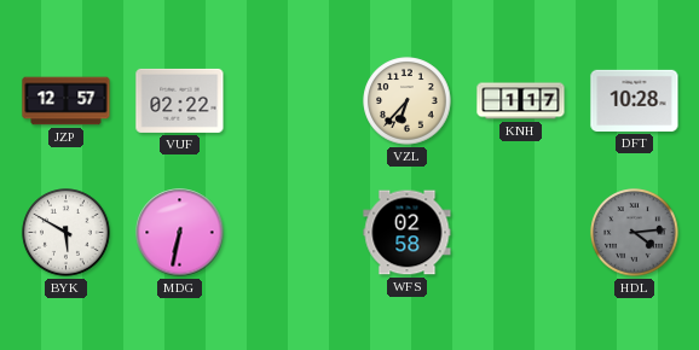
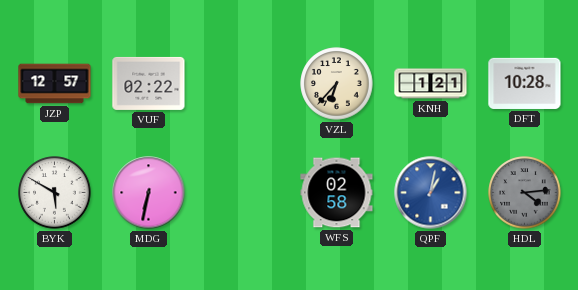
KNH: 1:17 -> 1:21
QPF: none -> 1:02
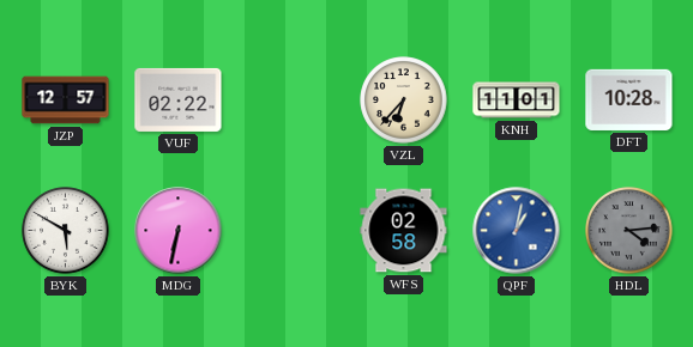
KNH: 1:21 -> 11:01
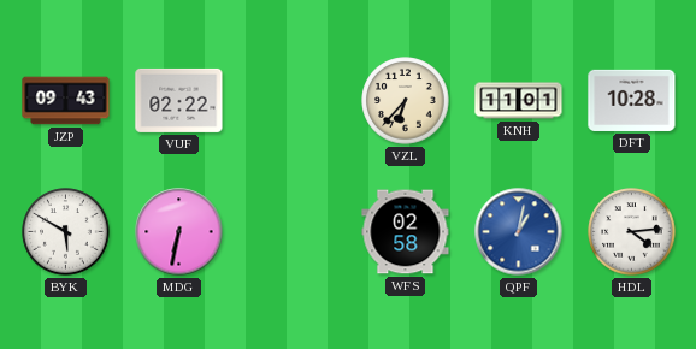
JZP: 12:57 -> 09:43
HDL dial: grey -> white
